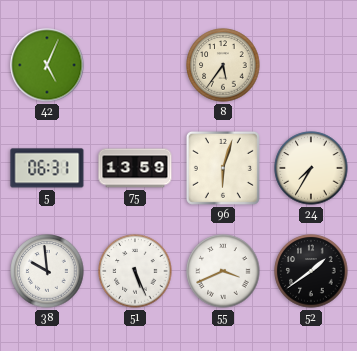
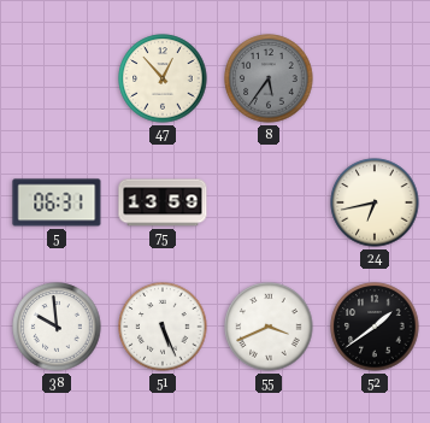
42: 5:04 -> none
47: none -> 12:53
8 dial: cream -> grey
96: 6:03 -> none
24: 7:35 -> 6:43
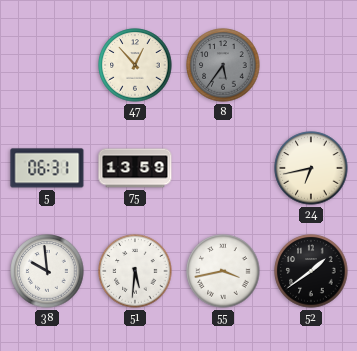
51: 5:26 -> 5:31
55: 3:41 -> 3:43
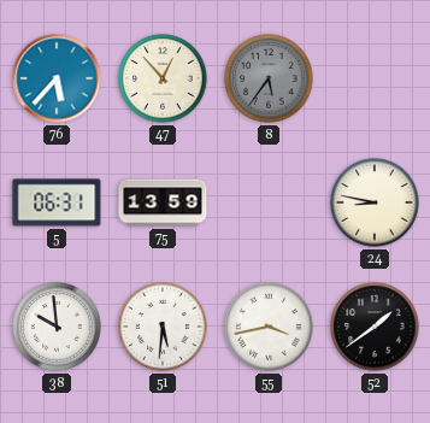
76: none -> 5:37
24: 6:43 -> 8:47
